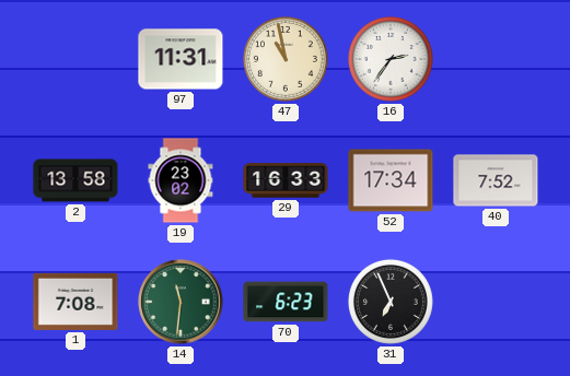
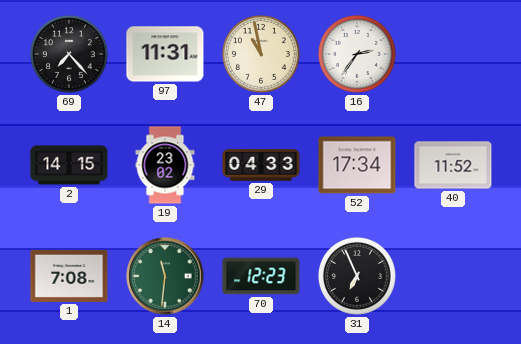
69: none -> 7:23
2: 13:58 -> 14:15
29: 16:33 -> 04:33
40: 7:52 -> 11:52
70: 6:23 -> 12:23
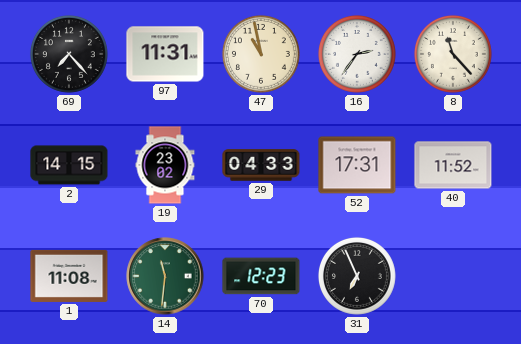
8: none -> 11:23
52: 17:34 -> 17:31
1: 7:08 -> 11:08
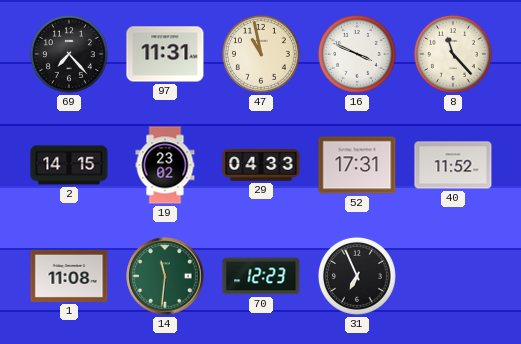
16: 2:36 -> 3:49
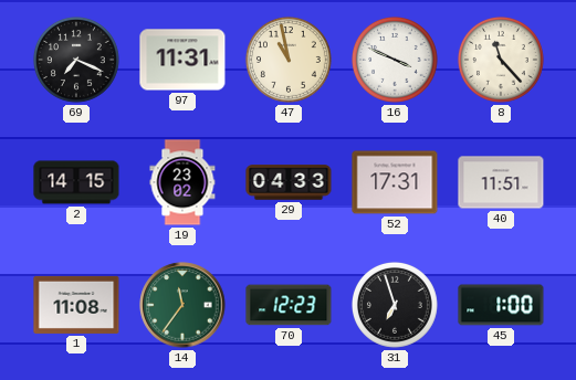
69: 7:23 -> 7:19
40: 11:52 -> 11:51
14: 11:31 -> 11:36
31: 6:56 -> 6:57
45: none -> 1:00
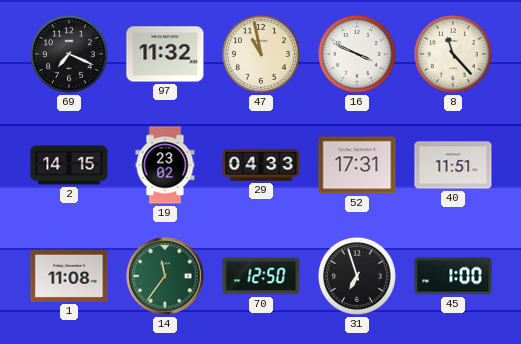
97: 11:31 -> 11:32
70: 12:23 -> 12:50
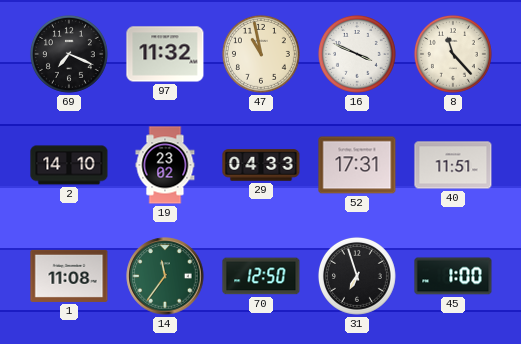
2: 14:15 -> 14:10
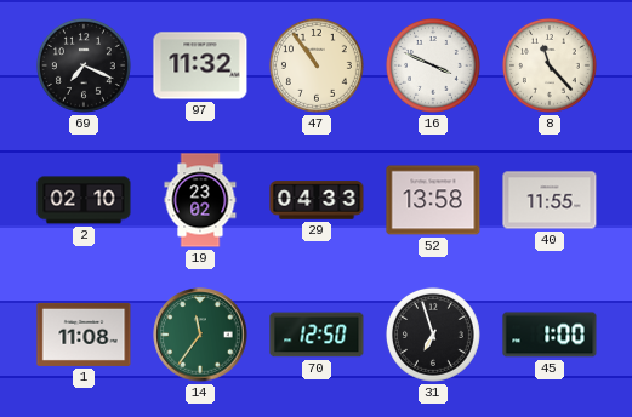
47: 10:58 -> 10:54
2: 14:10 -> 02:10
52: 17:31 -> 13:58
40: 11:51 -> 11:55
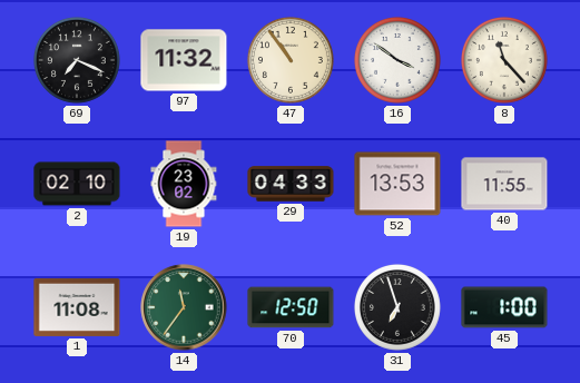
16: 3:49 -> 3:51
52: 13:58 -> 13:53
